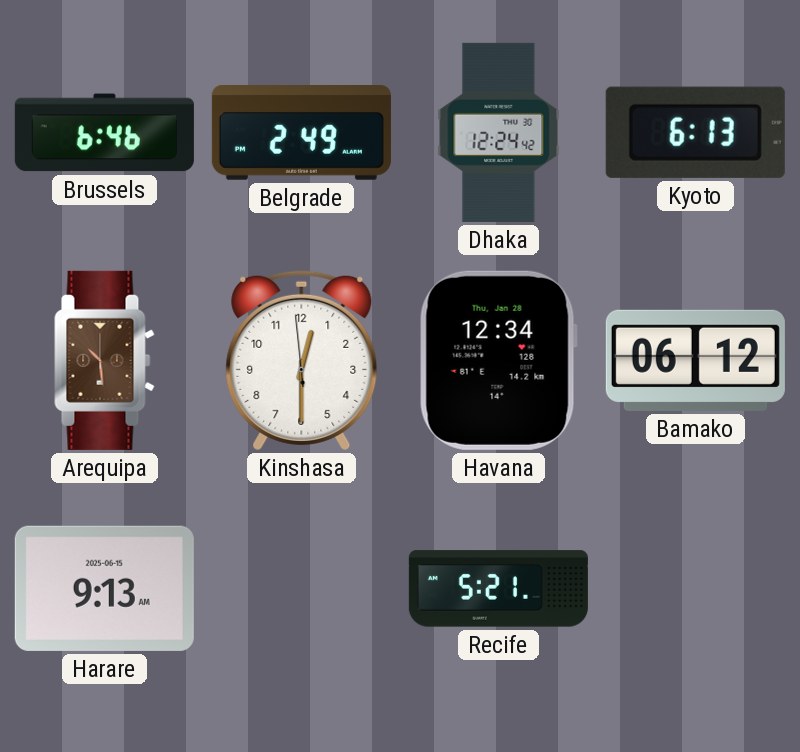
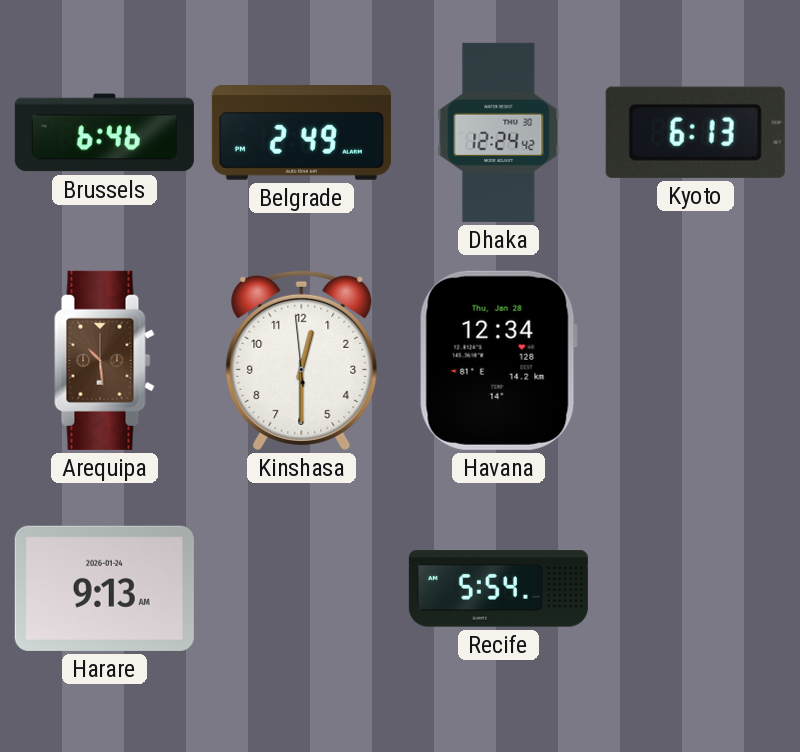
Bamako: 06:12 -> none
Harare date: 2025-06-15 -> 2026-01-24
Recife: 5:21 -> 5:54
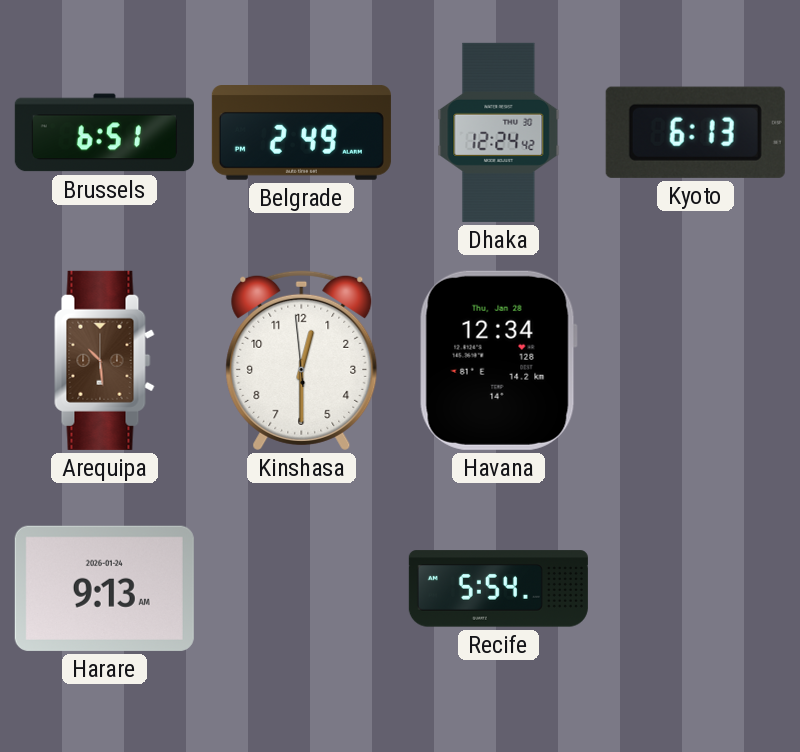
Brussels: 6:46 -> 6:51
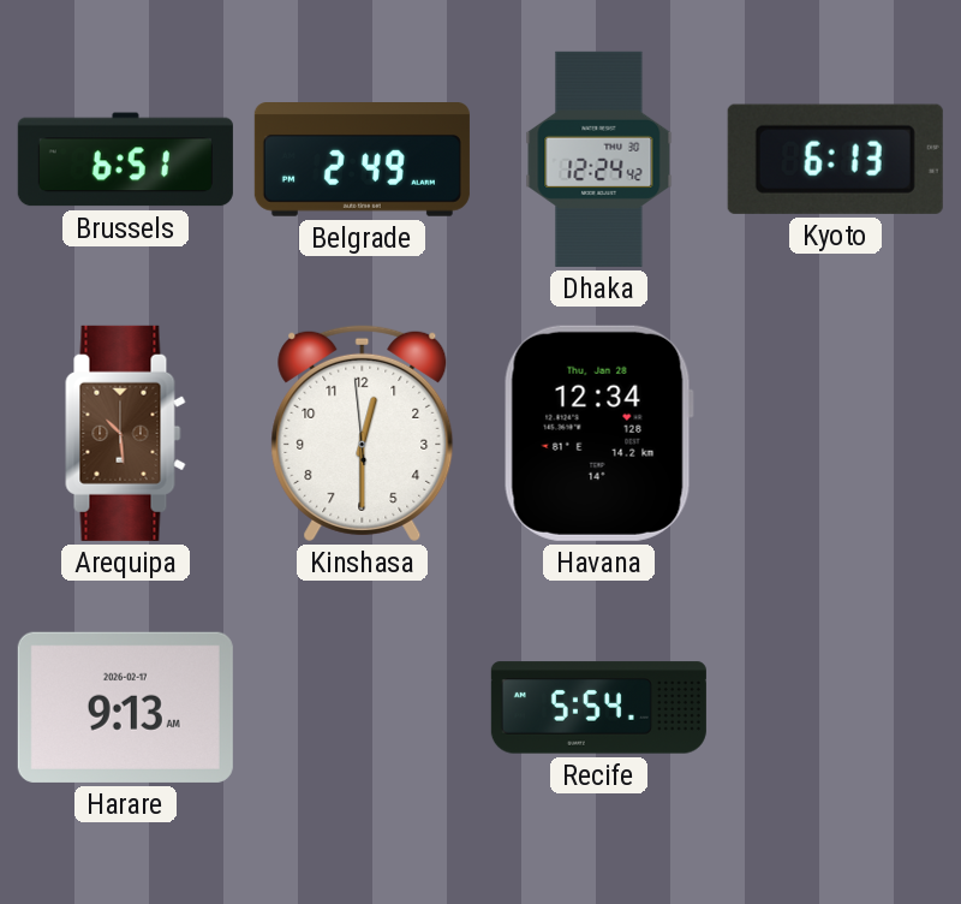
Harare date: 2026-01-24 -> 2026-02-17
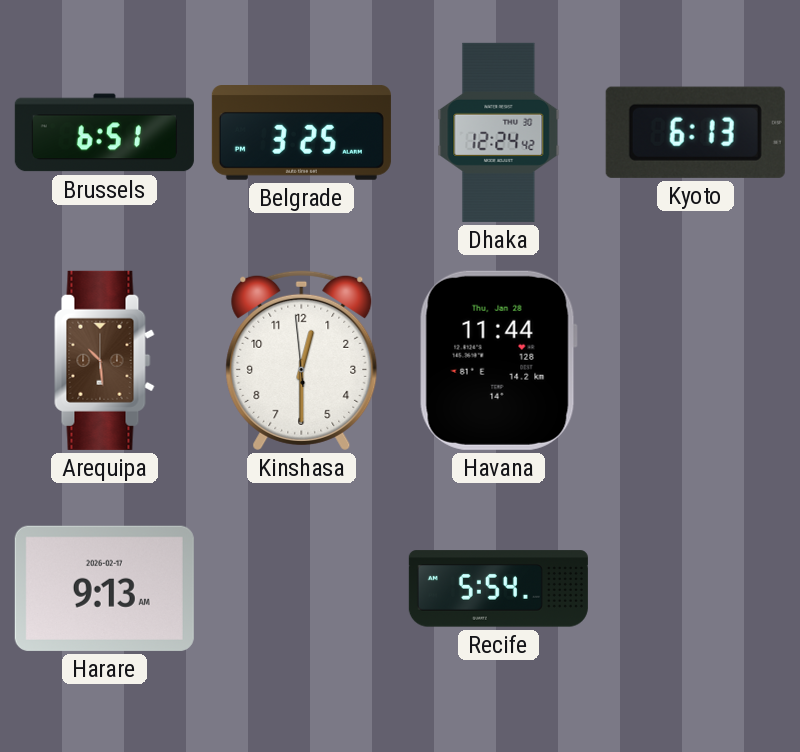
Belgrade: 2:49 -> 3:25
Havana: 12:34 -> 11:44
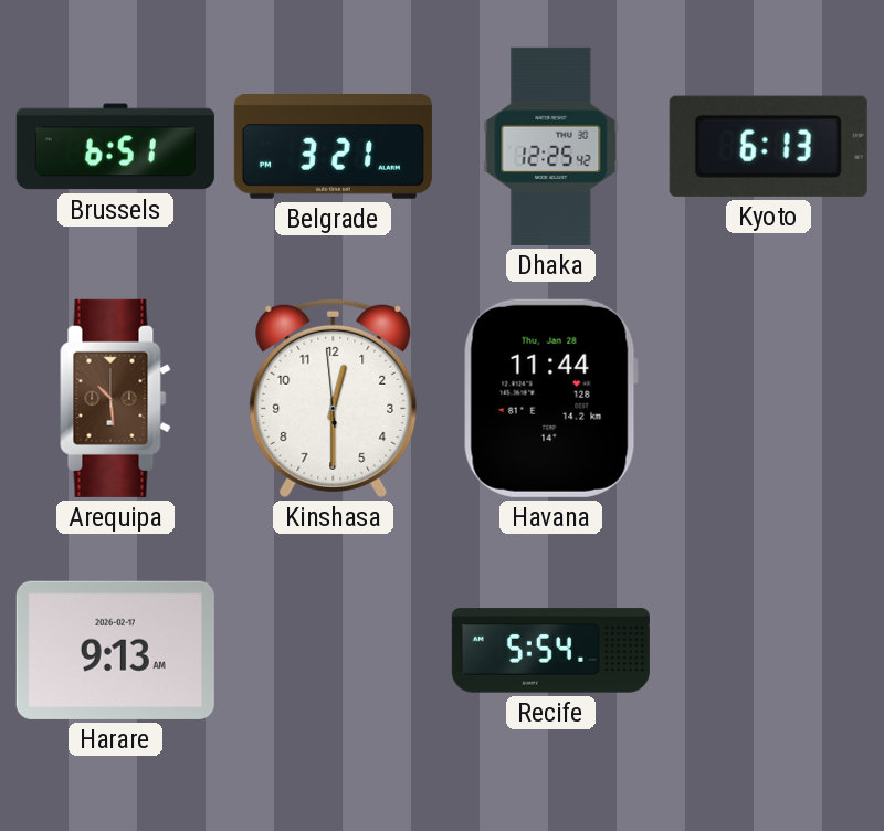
Belgrade: 3:25 -> 3:21
Dhaka: 12:24 -> 12:25
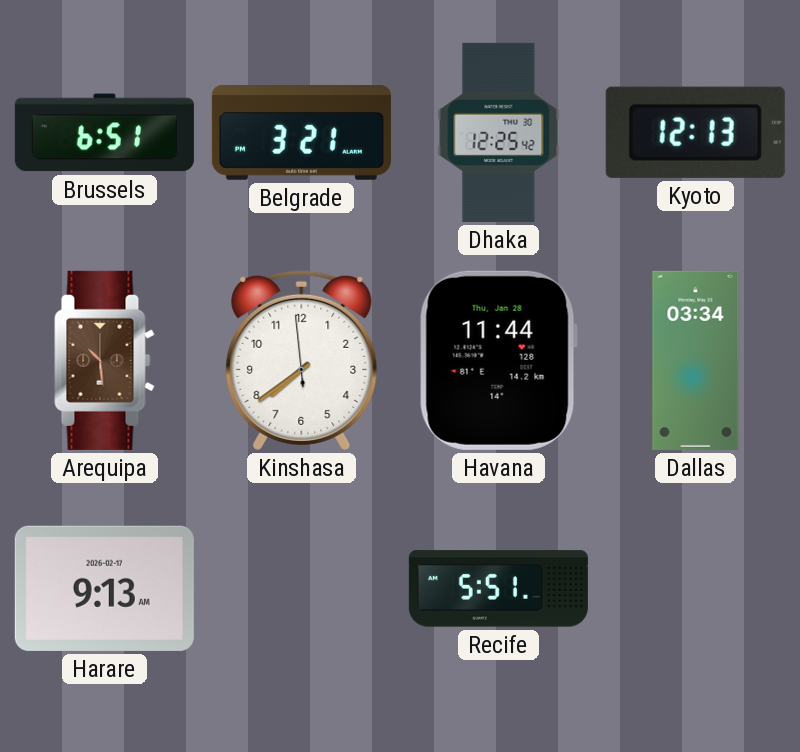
Kyoto: 6:13 -> 12:13
Kinshasa: 12:29 -> 7:38
Dallas: none -> 03:34
Recife: 5:54 -> 5:51
